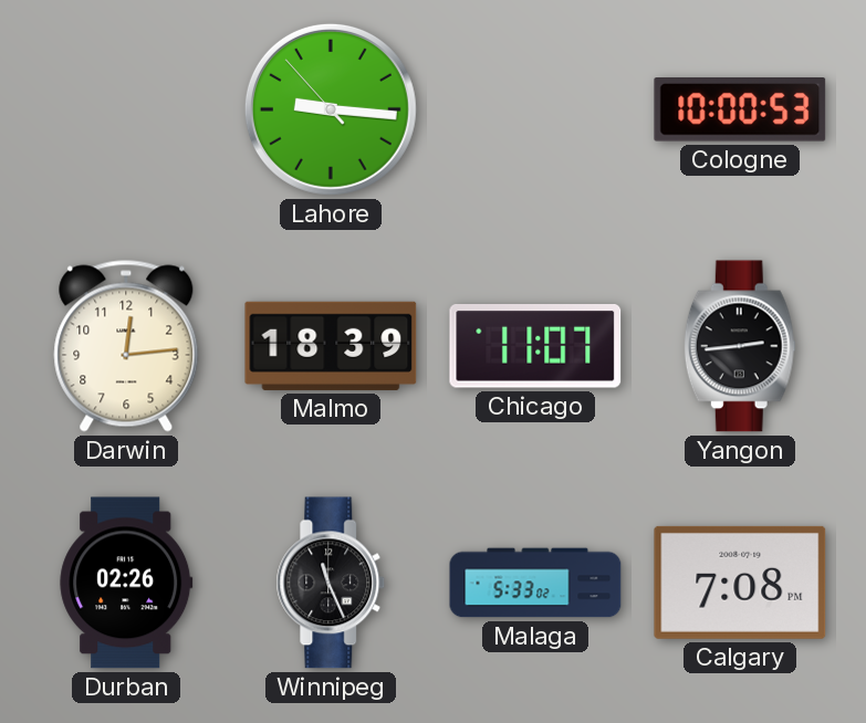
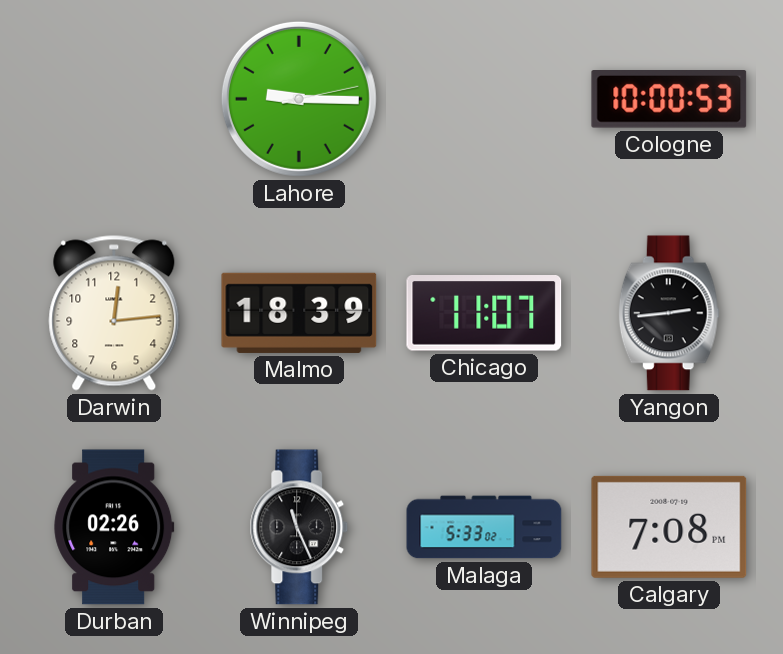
Lahore: 9:15:53 -> 9:15:13
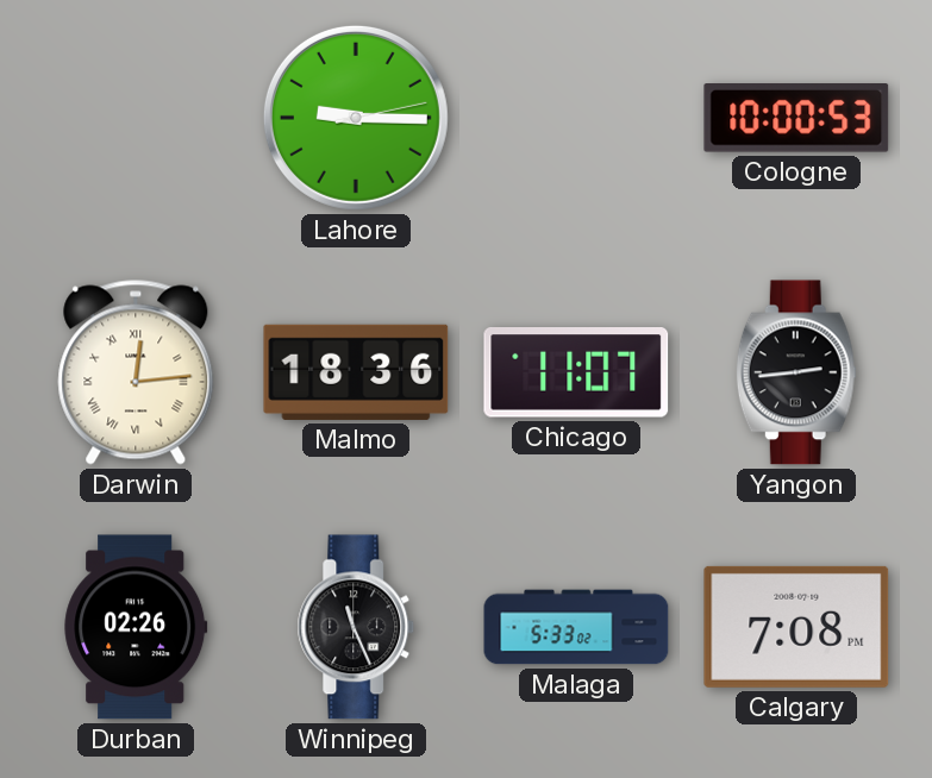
Darwin numerals: Arabic -> Roman
Malmo: 18:39 -> 18:36
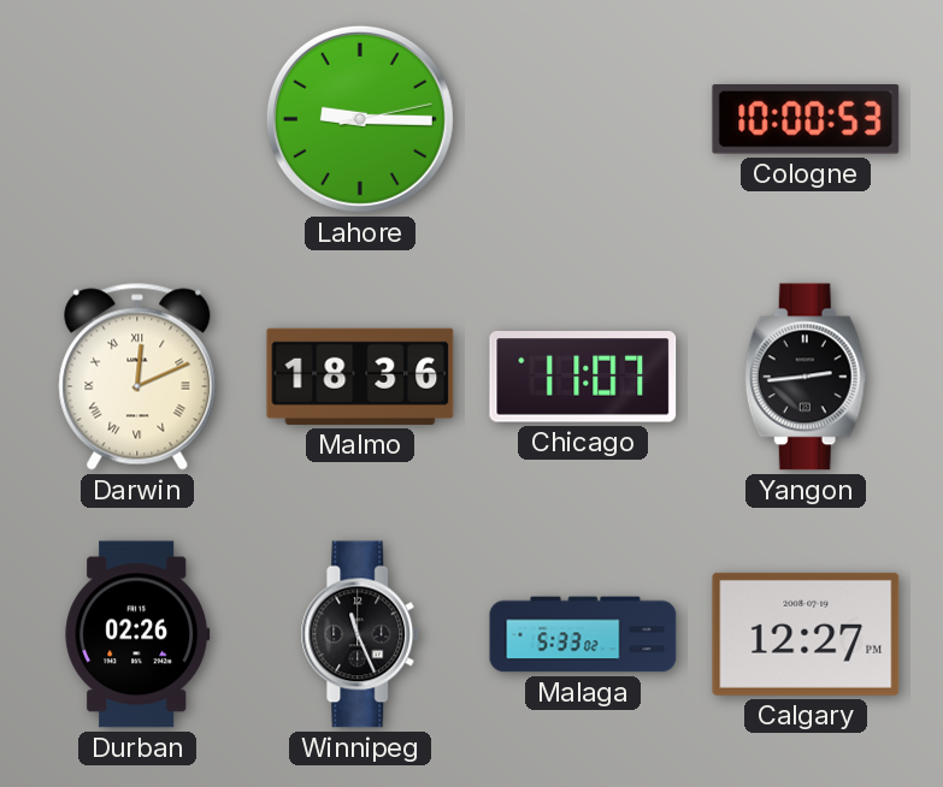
Darwin: 12:14 -> 12:11
Calgary: 7:08 -> 12:27
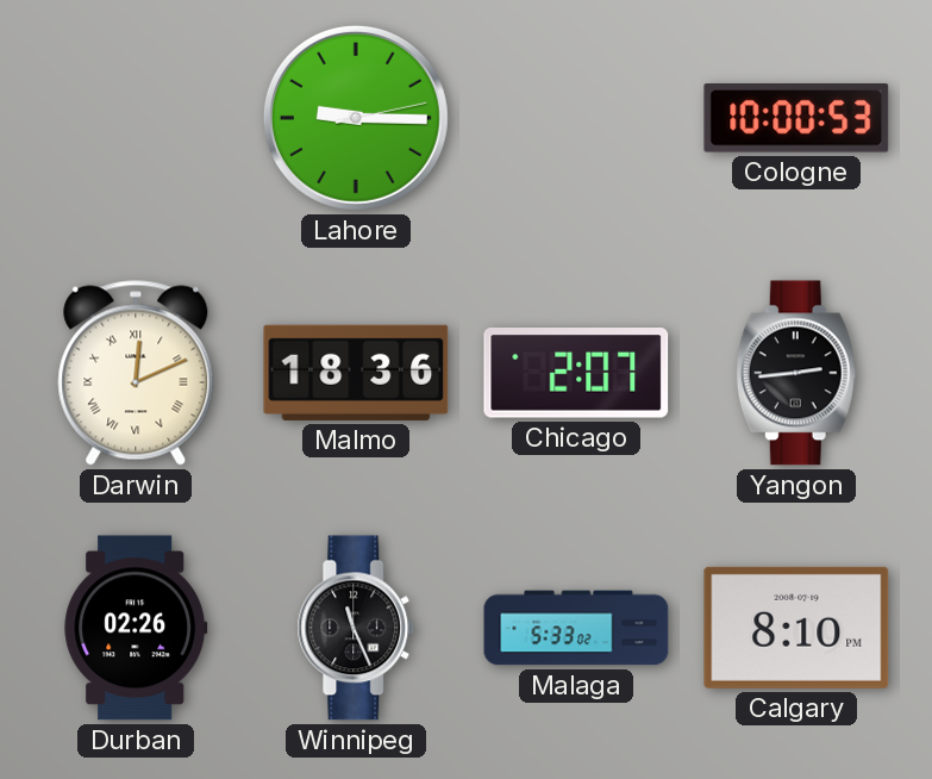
Chicago: 11:07 -> 2:07
Calgary: 12:27 -> 8:10
